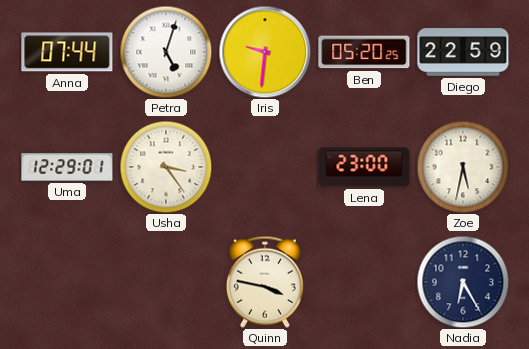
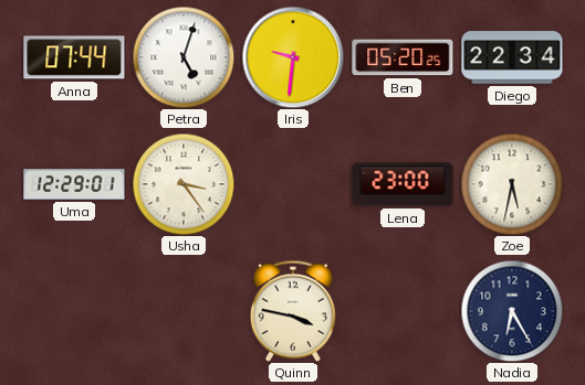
Diego: 22:59 -> 22:34
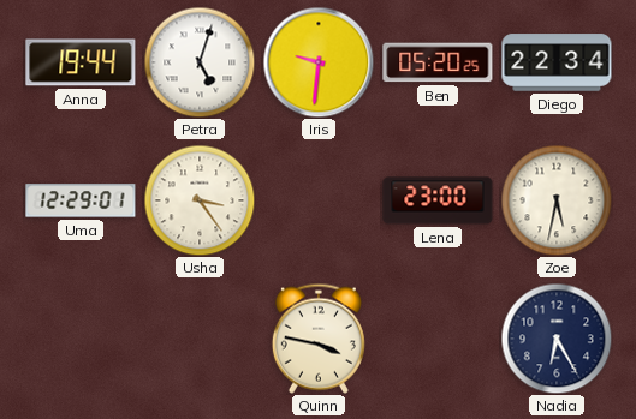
Anna: 07:44 -> 19:44
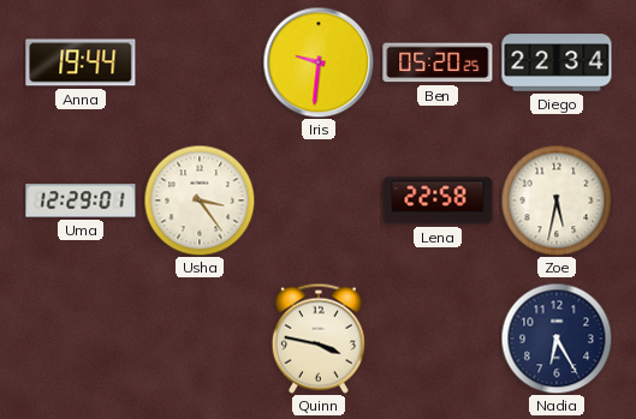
Petra: 5:03 -> none
Lena: 23:00 -> 22:58
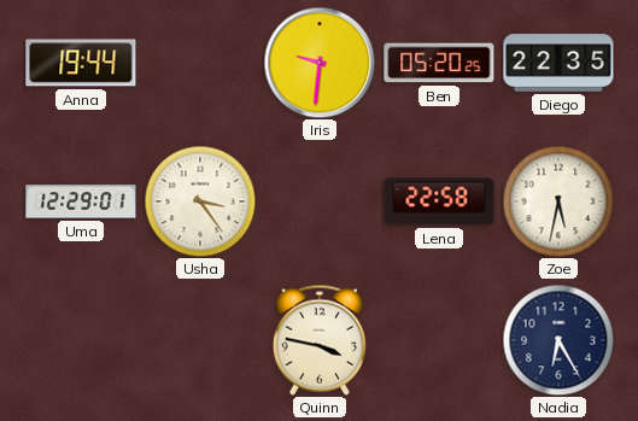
Diego: 22:34 -> 22:35
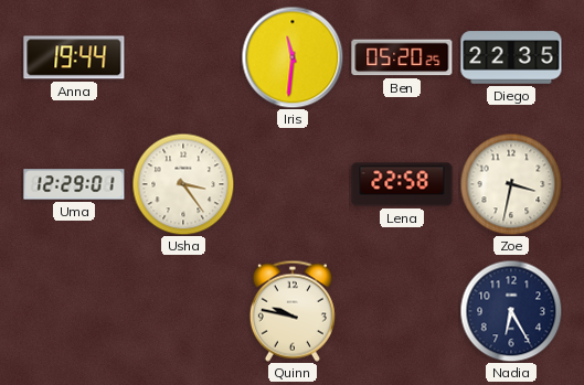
Iris: 9:31 -> 11:31
Zoe: 5:32 -> 3:32
Quinn: 3:47 -> 9:47
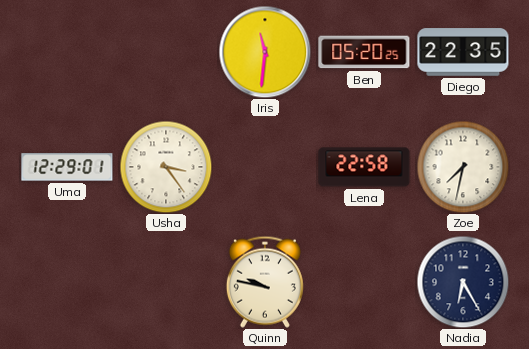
Anna: 19:44 -> none
Zoe: 3:32 -> 7:32
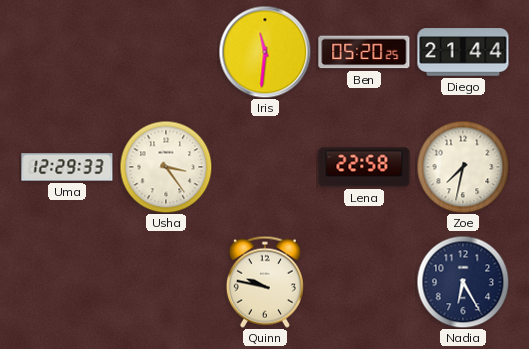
Diego: 22:35 -> 21:44
Uma: 12:29:01 -> 12:29:33
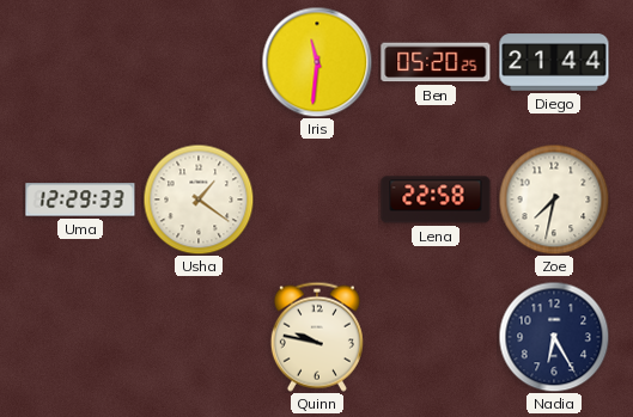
Usha: 3:24 -> 1:21
